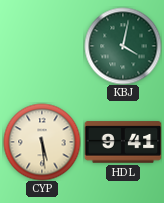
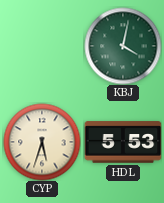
CYP: 5:29 -> 5:33
HDL: 9:41 -> 5:53
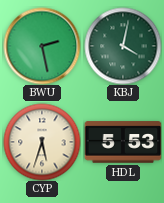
BWU: none -> 2:28
